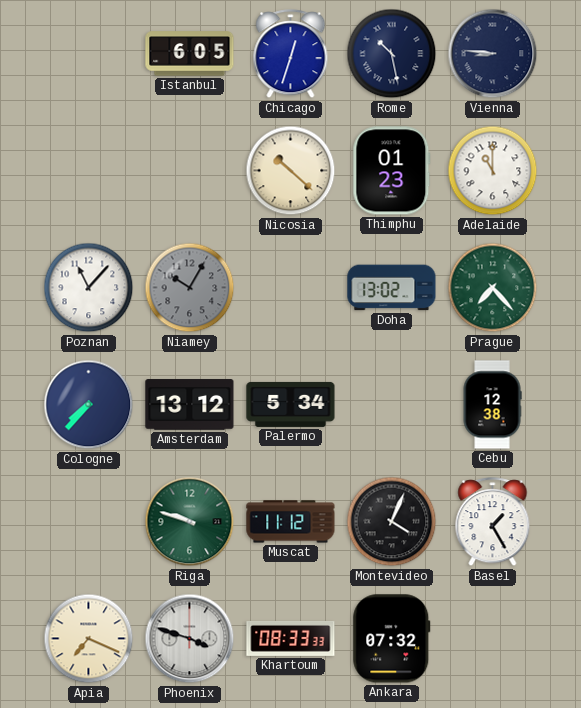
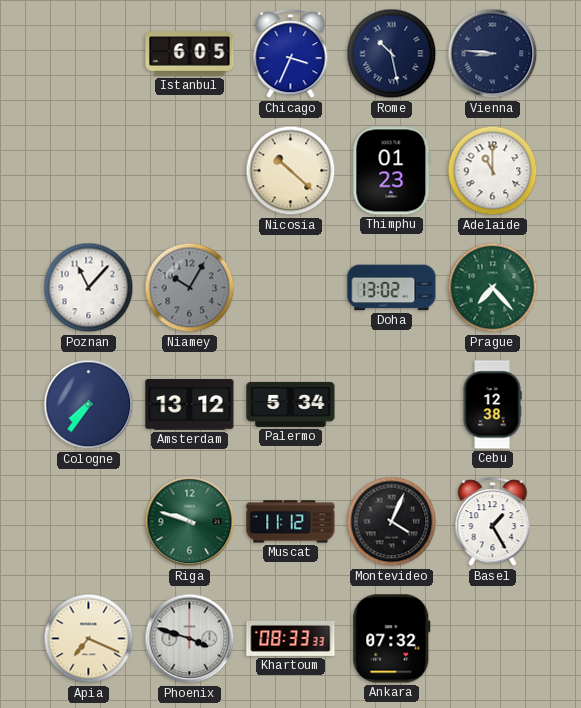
Chicago: 12:33 -> 3:34
Cologne: 7:37 -> 7:36
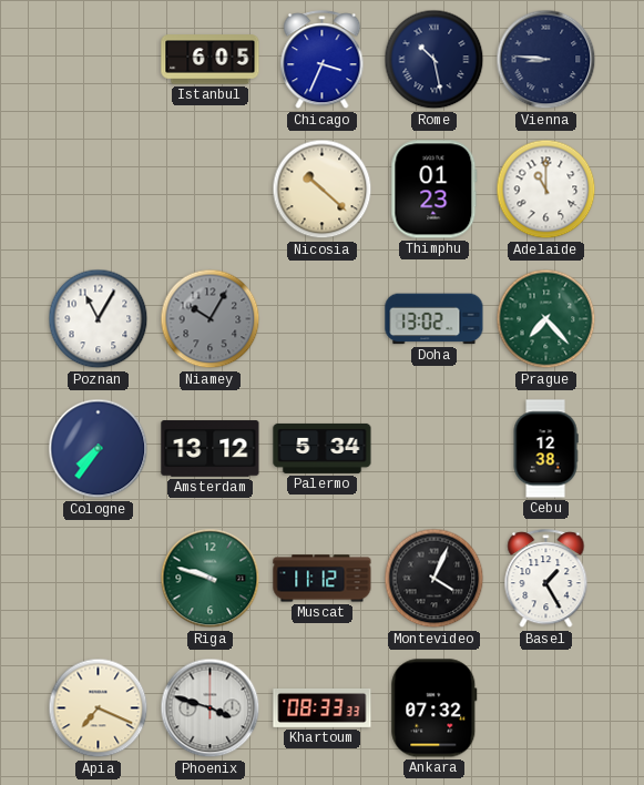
Poznan: 11:07 -> 11:05
